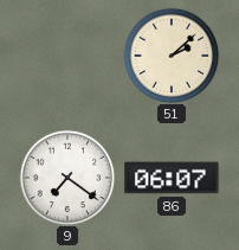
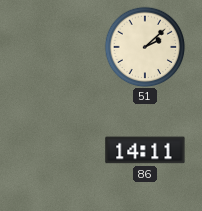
9: 7:21 -> none
86: 06:07 -> 14:11
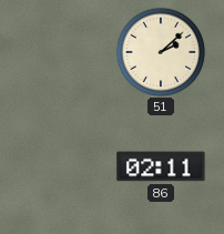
86: 14:11 -> 02:11
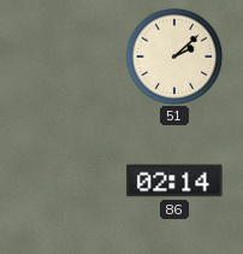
86: 02:11 -> 02:14
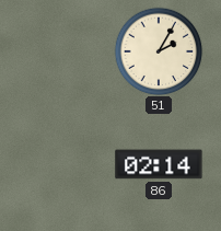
51: 2:08 -> 2:05
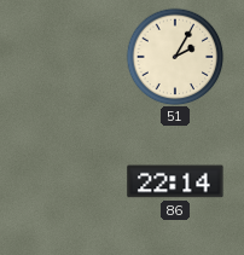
86: 02:14 -> 22:14
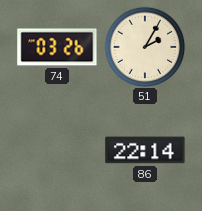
74: none -> 03:26
